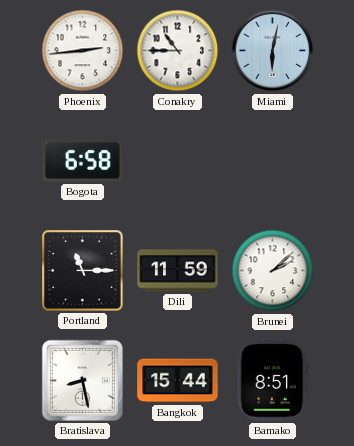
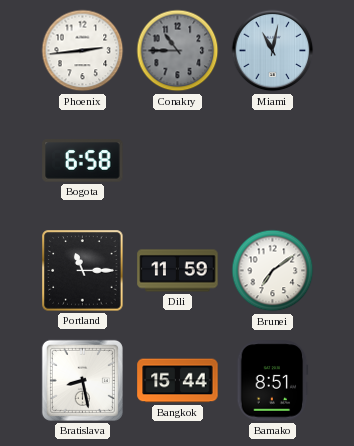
Conakry dial: white -> grey
Miami: 6:02 -> 11:02
Brunei: 2:08 -> 7:09
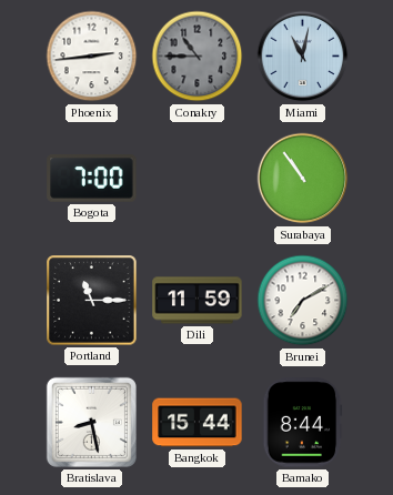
Bogota: 6:58 -> 7:00
Surabaya: none -> 10:54
Brunei: 7:09 -> 7:10
Bamako: 8:51 -> 8:44
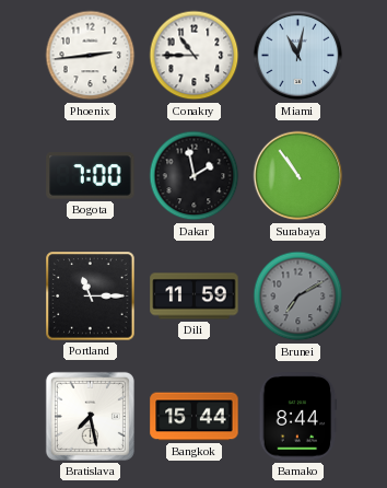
Conakry dial: grey -> white
Dakar: none -> 1:58
Brunei dial: white -> grey
Bratislava: 8:28 -> 7:28
